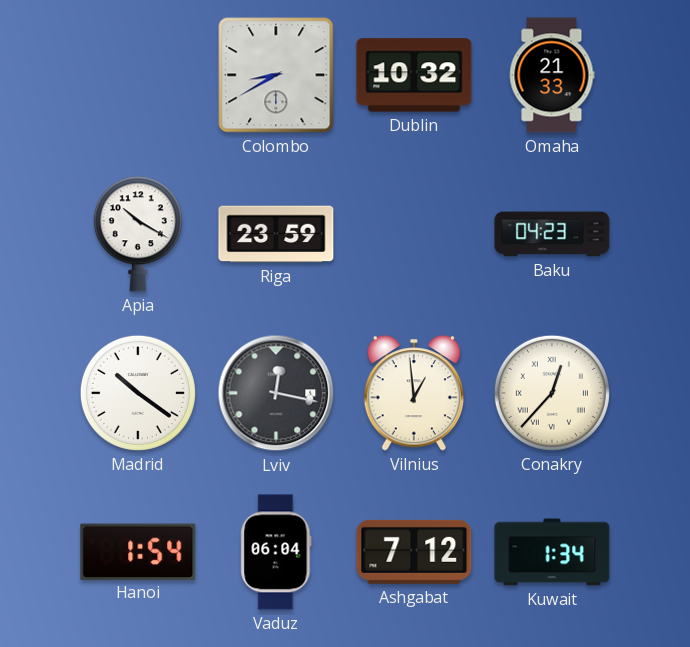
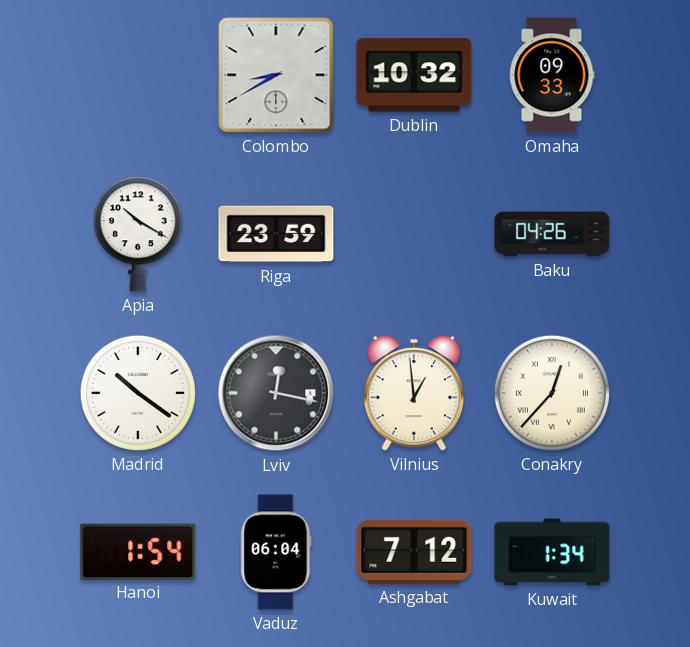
Omaha: 21:33 -> 09:33
Baku: 04:23 -> 04:26
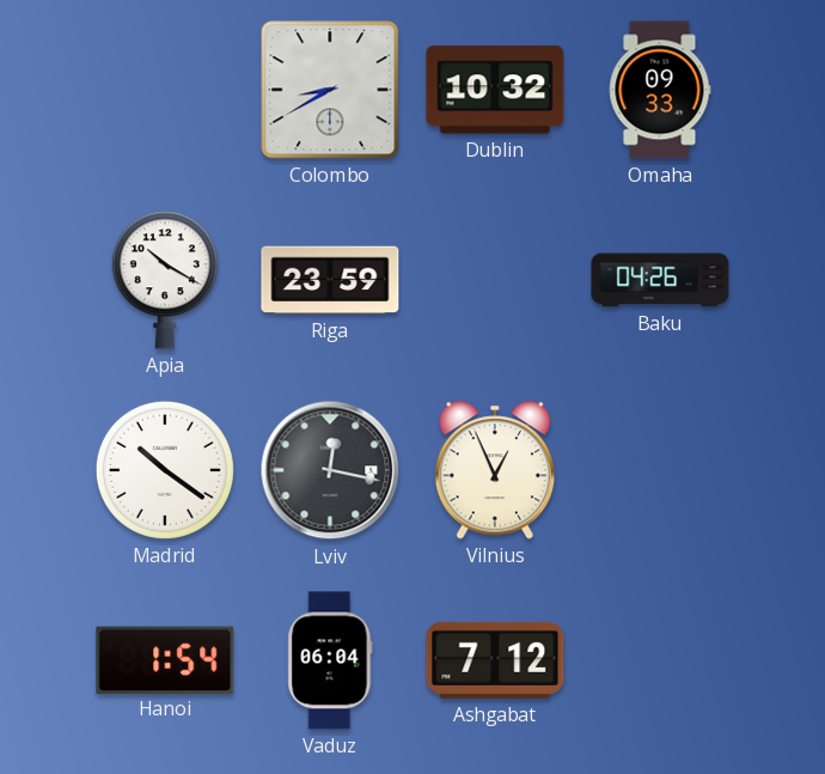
Vilnius: 12:59 -> 12:56
Conakry: 12:37 -> none
Kuwait: 1:34 -> none
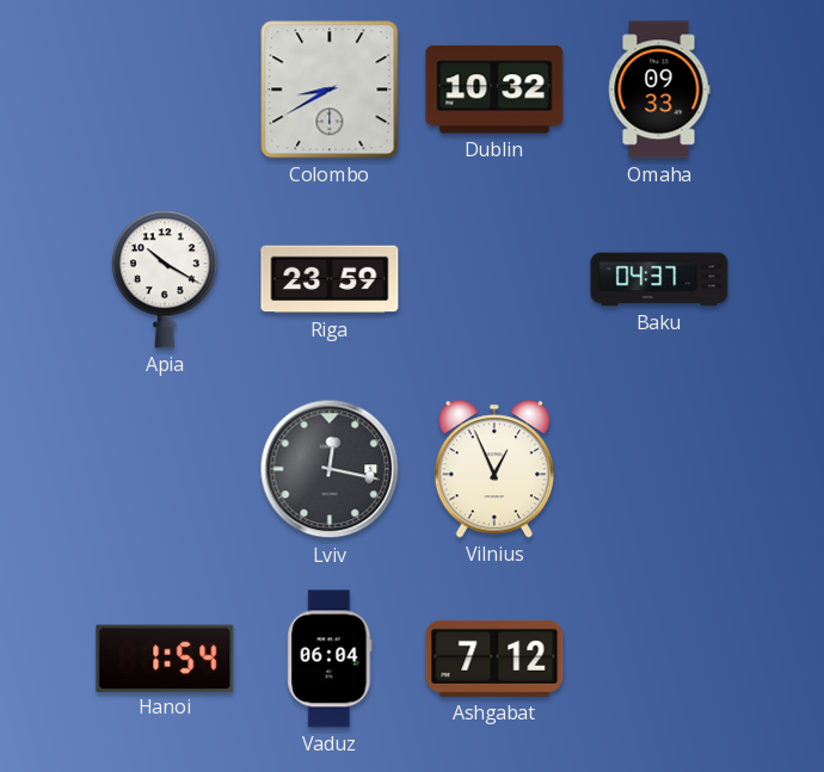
Baku: 04:26 -> 04:37
Madrid: 10:21 -> none
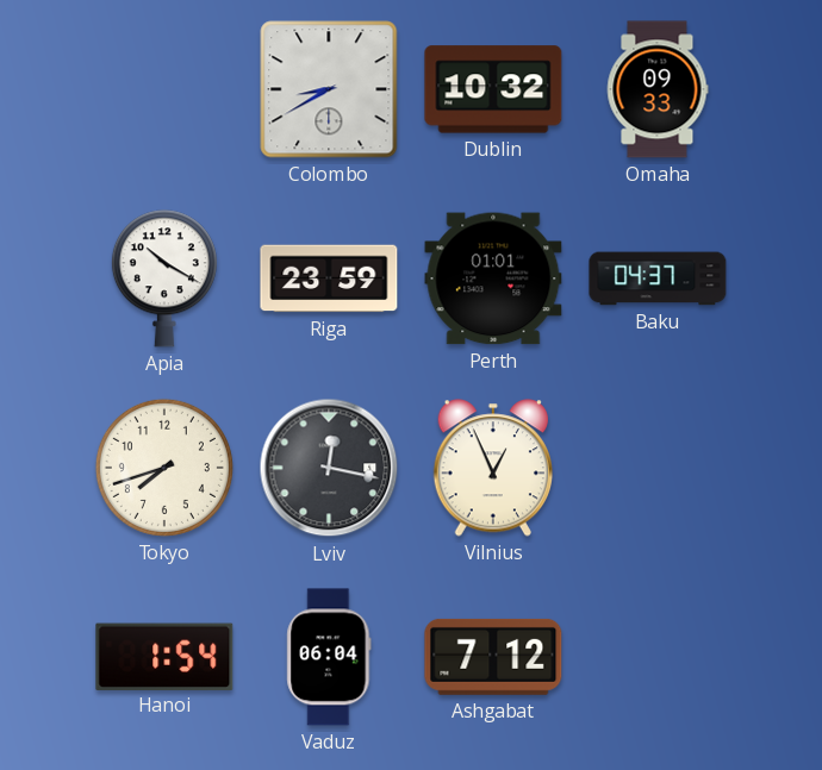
Perth: none -> 01:01
Tokyo: none -> 7:42
